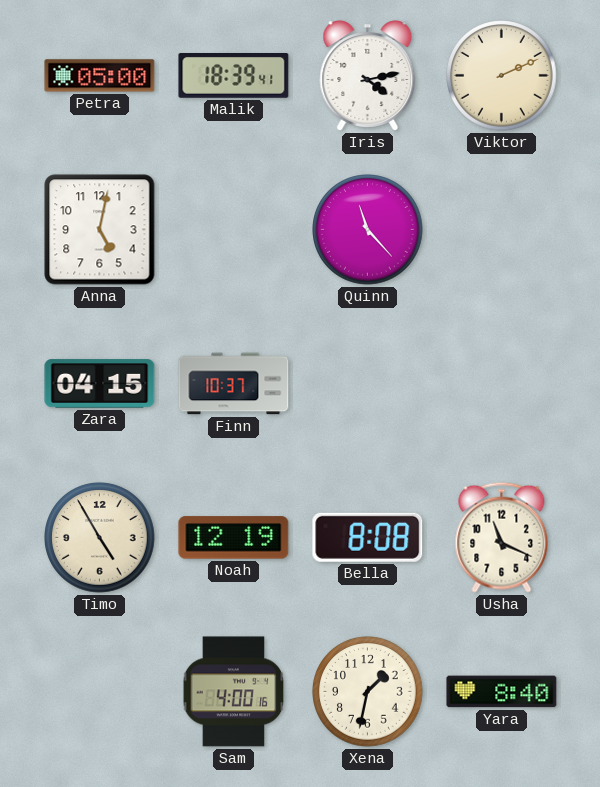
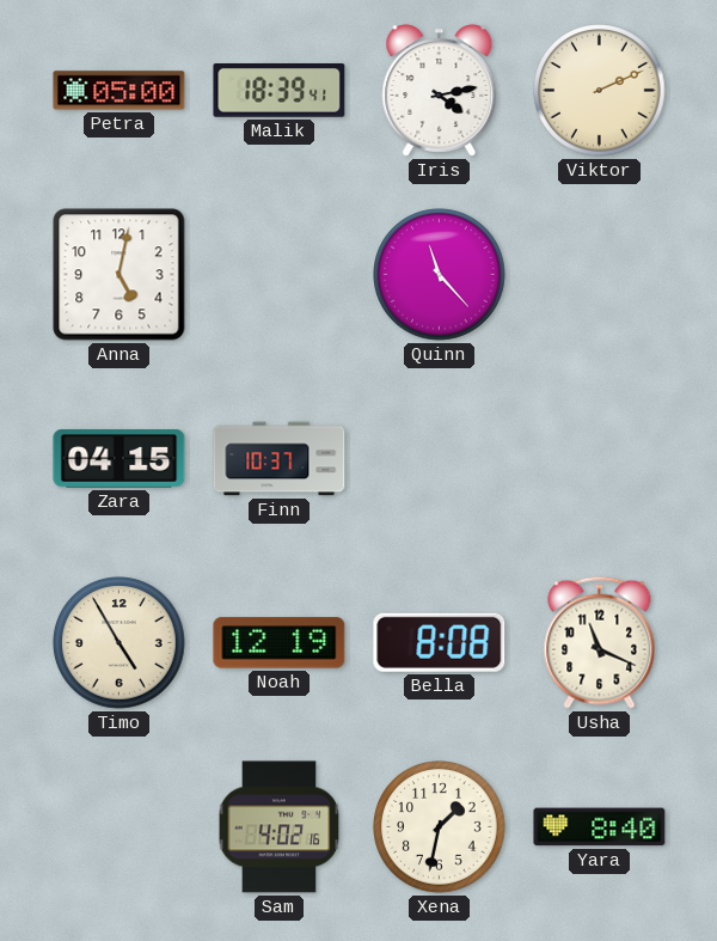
Sam: 4:00 -> 4:02
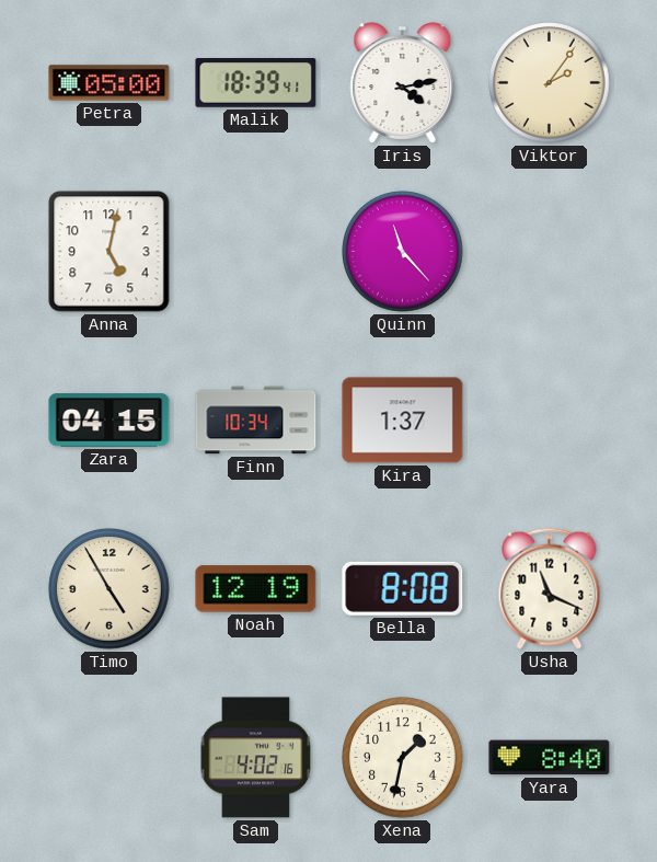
Viktor: 2:11 -> 2:06
Finn: 10:37 -> 10:34
Kira: none -> 1:37
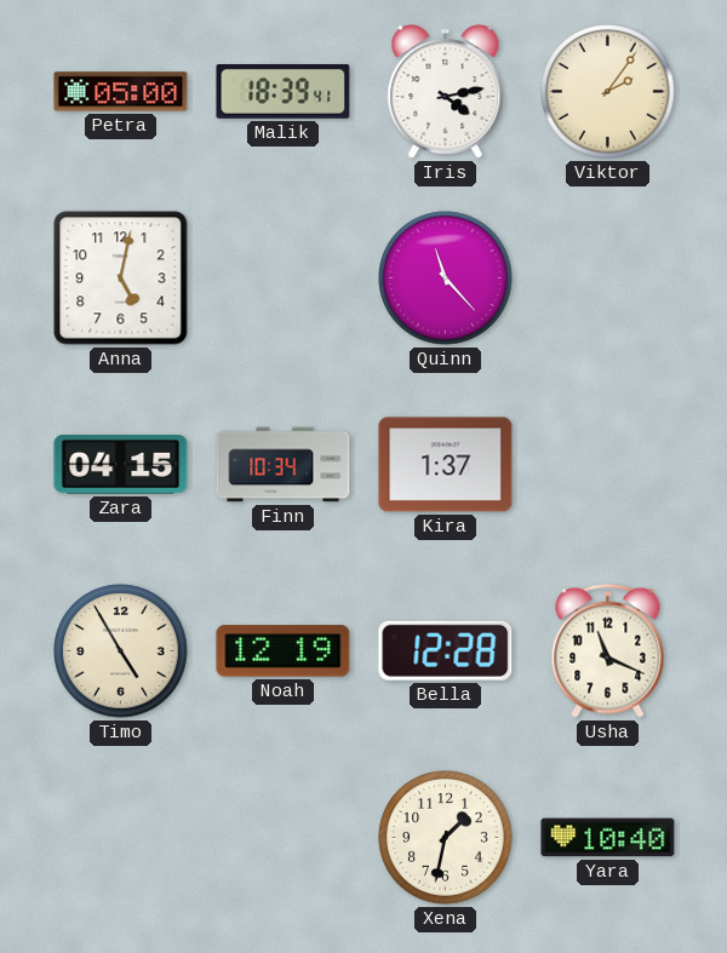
Bella: 8:08 -> 12:28
Sam: 4:02 -> none
Yara: 8:40 -> 10:40
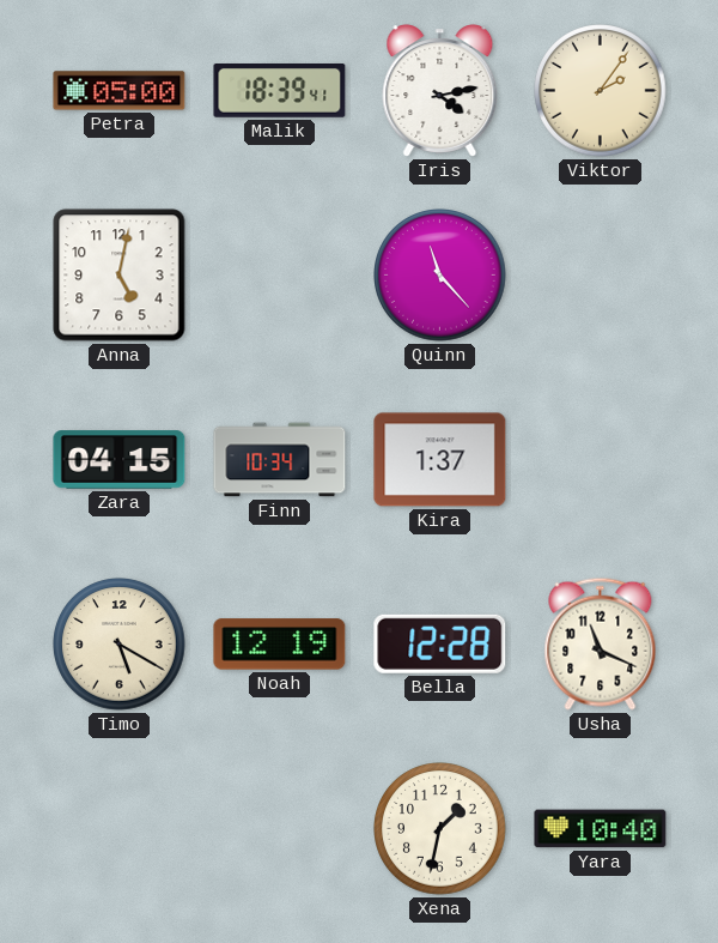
Timo: 4:55 -> 5:20
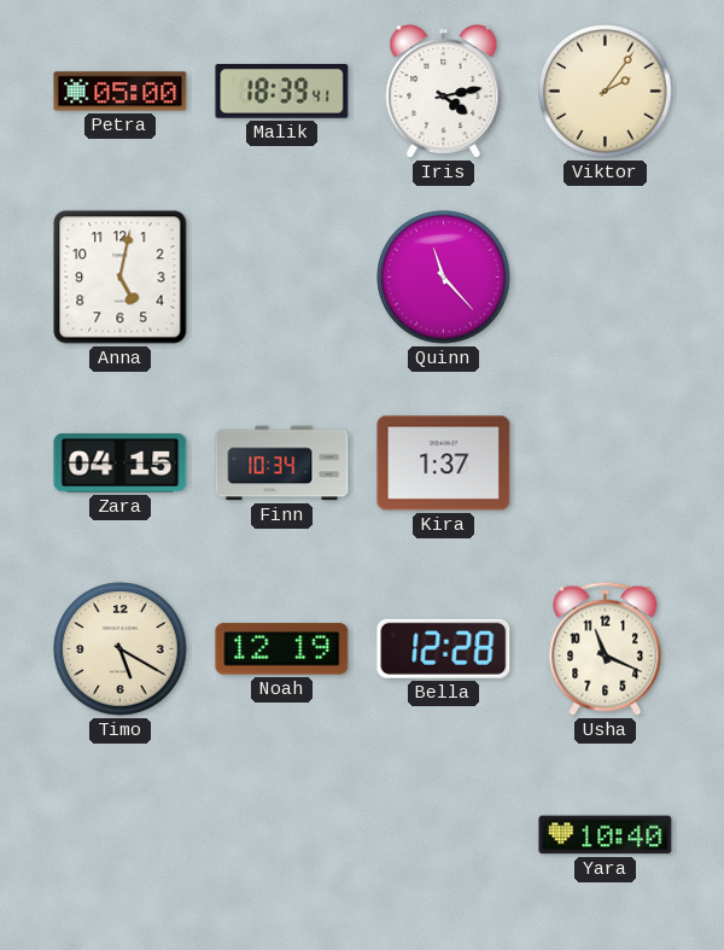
Xena: 1:32 -> none
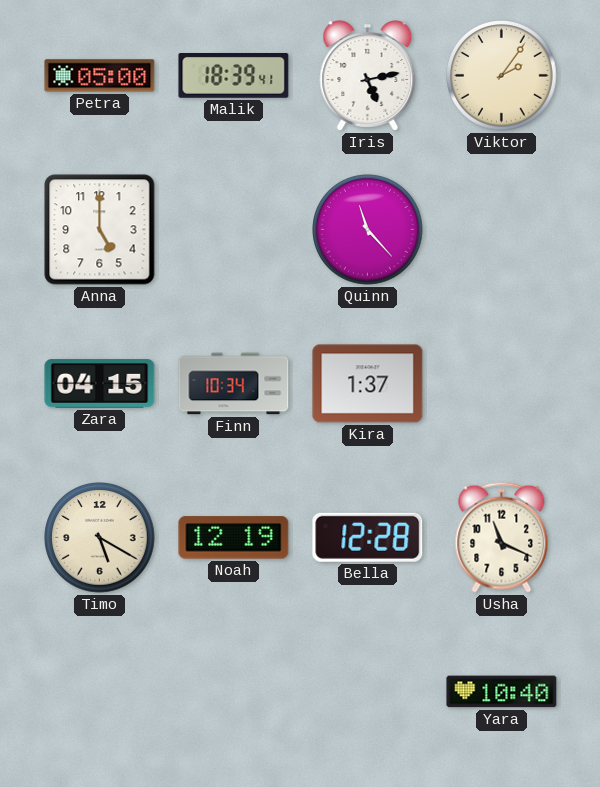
Iris: 4:13 -> 5:13
Anna: 5:02 -> 5:00
